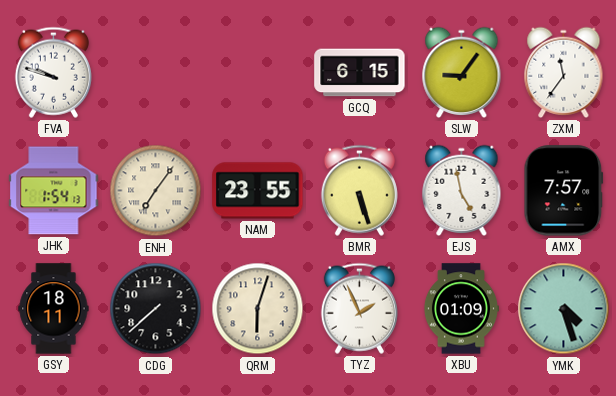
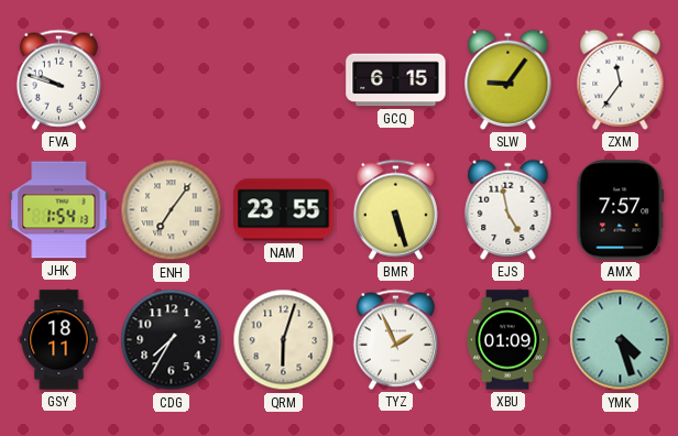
CDG: 7:38 -> 7:35
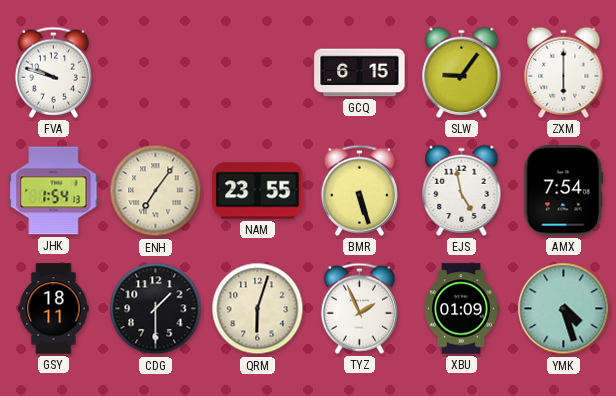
ZXM: 11:36 -> 6:00
AMX: 7:57 -> 7:54
CDG: 7:35 -> 1:30
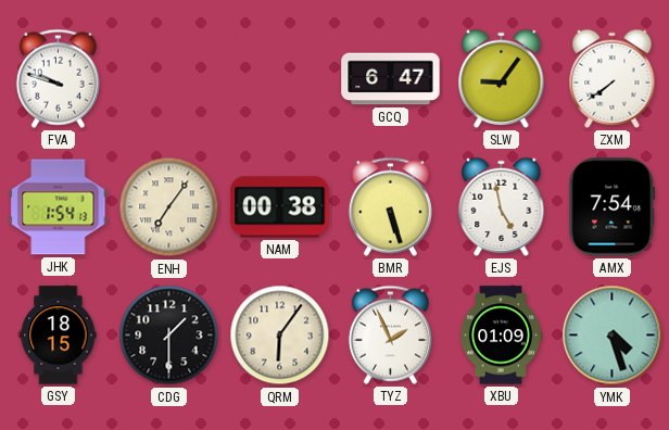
GCQ: 6:15 -> 6:47
ZXM: 6:00 -> 7:39
NAM: 23:55 -> 00:38
GSY: 18:11 -> 18:15
QRM: 6:03 -> 6:06
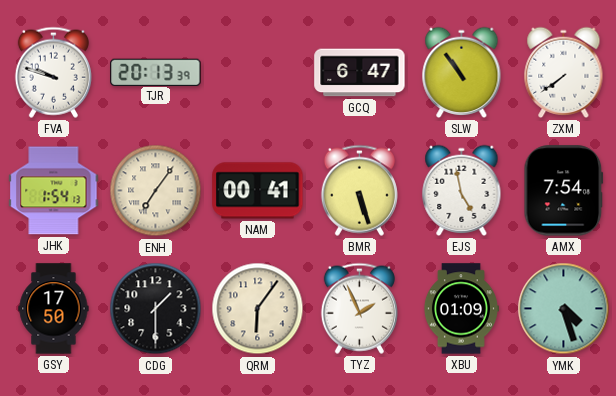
TJR: none -> 20:13
SLW: 9:06 -> 10:54
NAM: 00:38 -> 00:41
GSY: 18:15 -> 17:50
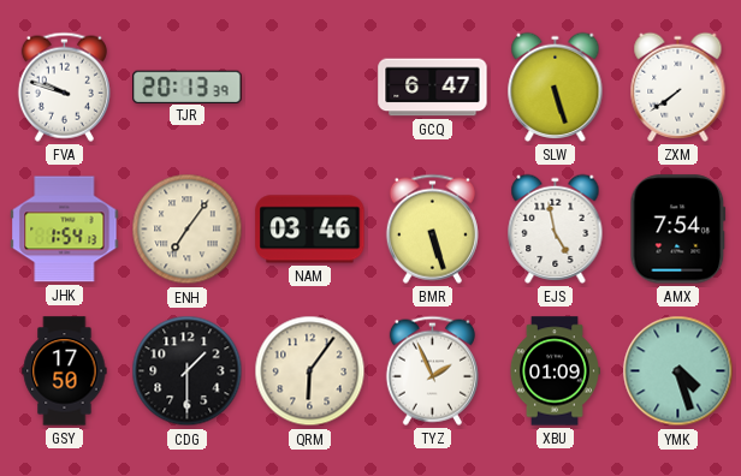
SLW: 10:54 -> 5:27
NAM: 00:41 -> 03:46
